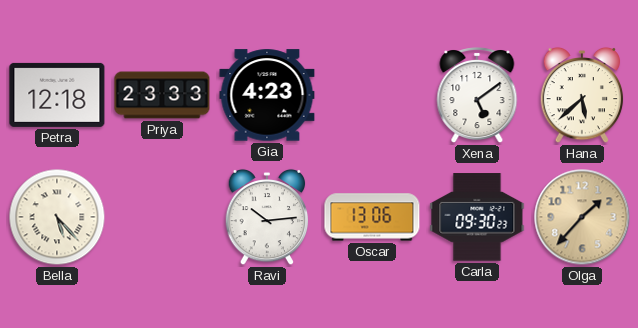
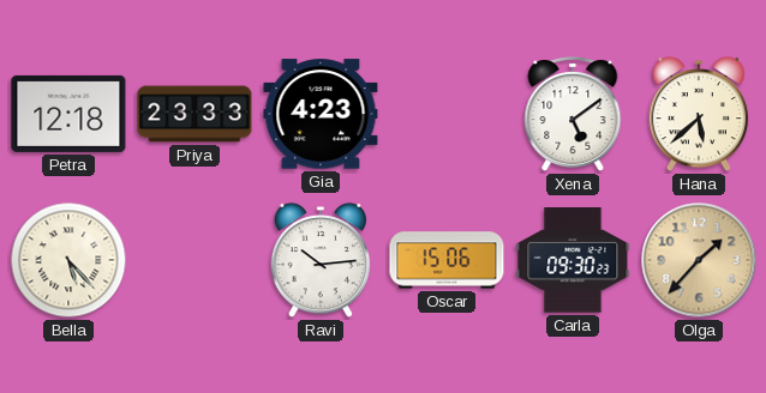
Oscar: 13:06 -> 15:06
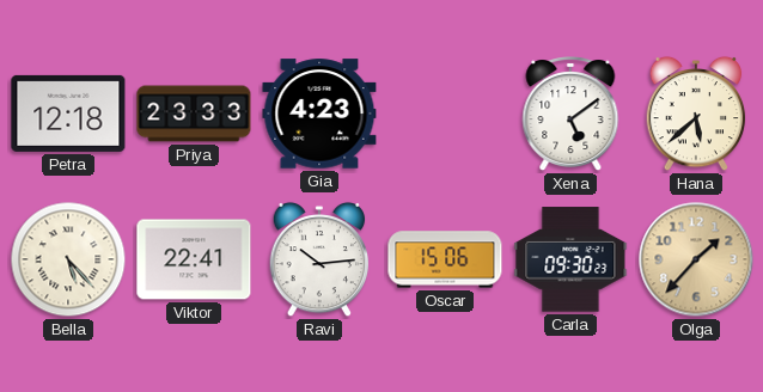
Viktor: none -> 22:41
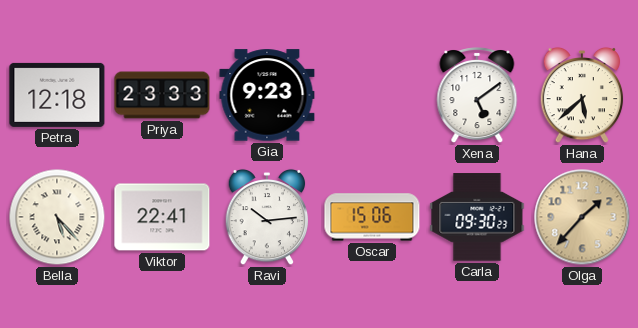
Gia: 4:23 -> 9:23
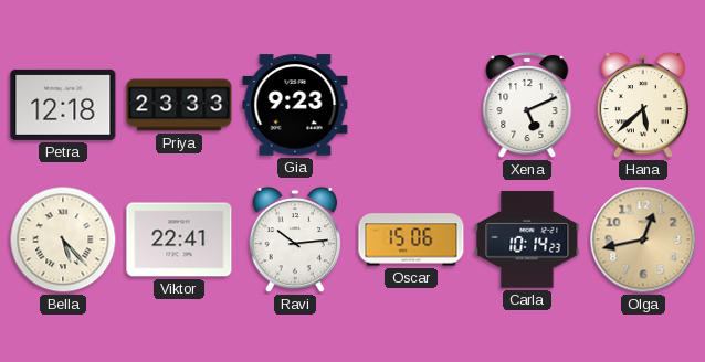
Xena: 5:09 -> 5:11
Carla: 09:30 -> 10:14
Olga: 1:37 -> 12:43
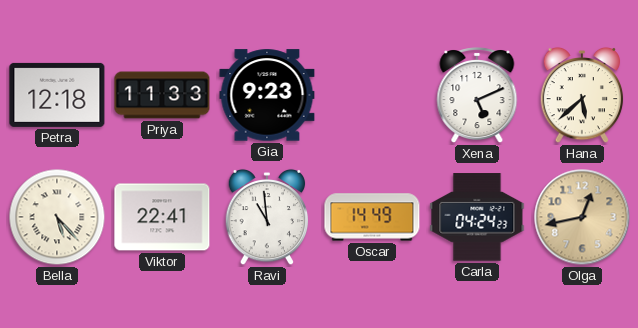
Priya: 23:33 -> 11:33
Ravi: 10:14 -> 10:59
Oscar: 15:06 -> 14:49
Carla: 10:14 -> 04:24
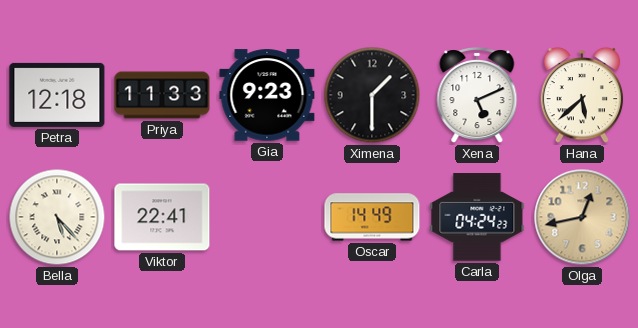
Ximena: none -> 1:30
Ravi: 10:59 -> none
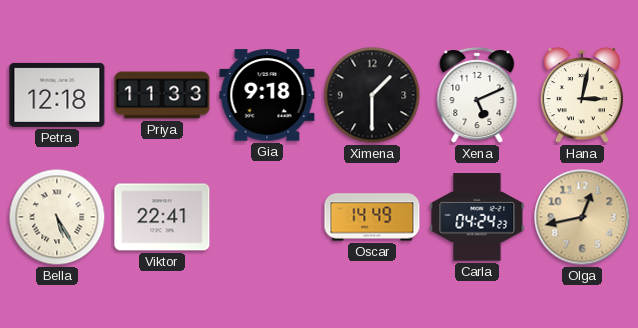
Gia: 9:23 -> 9:18
Hana: 5:38 -> 3:02
Bella: 5:23 -> 5:25
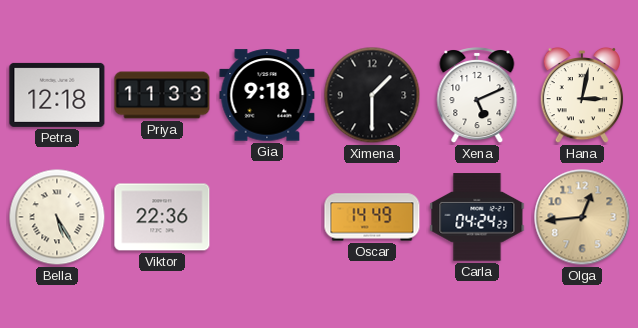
Viktor: 22:41 -> 22:36
Olga: 12:43 -> 12:44
